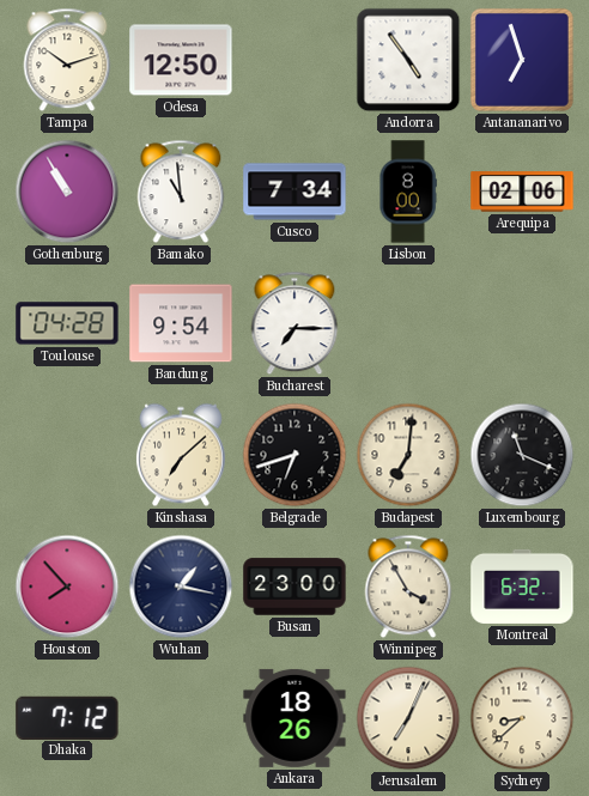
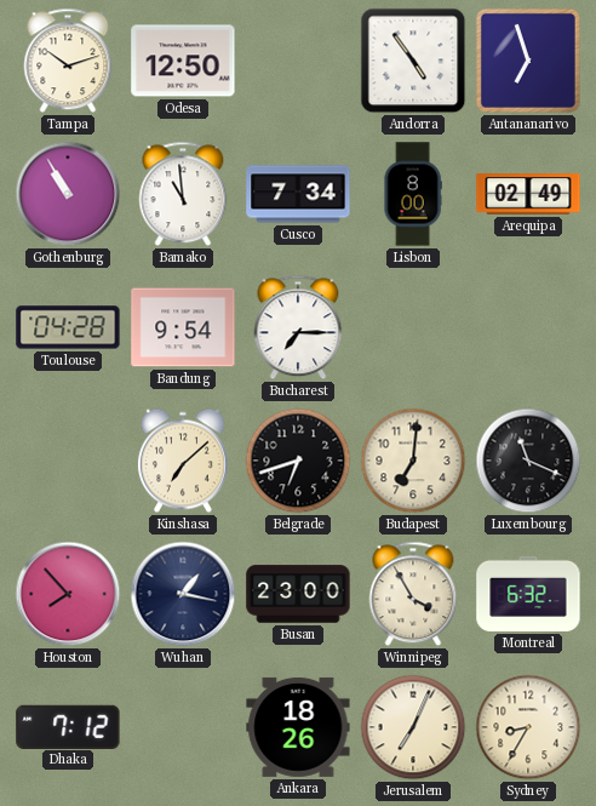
Arequipa: 02:06 -> 02:49
Sydney: 8:38 -> 8:35
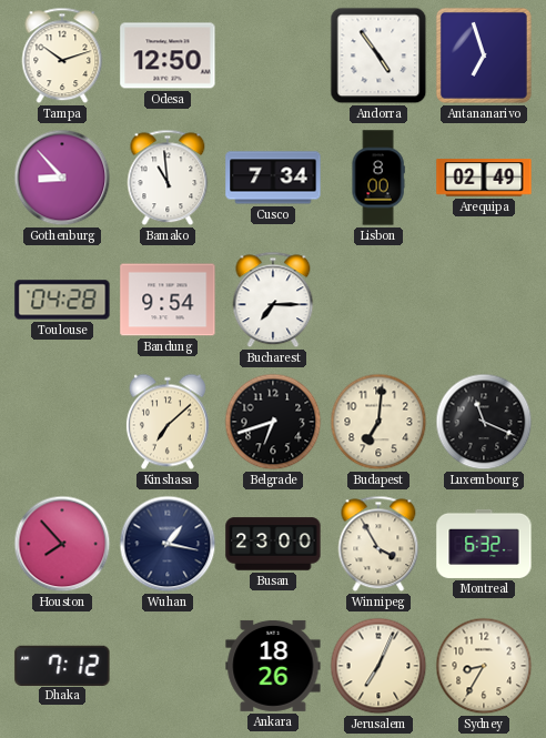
Gothenburg: 10:55 -> 8:53
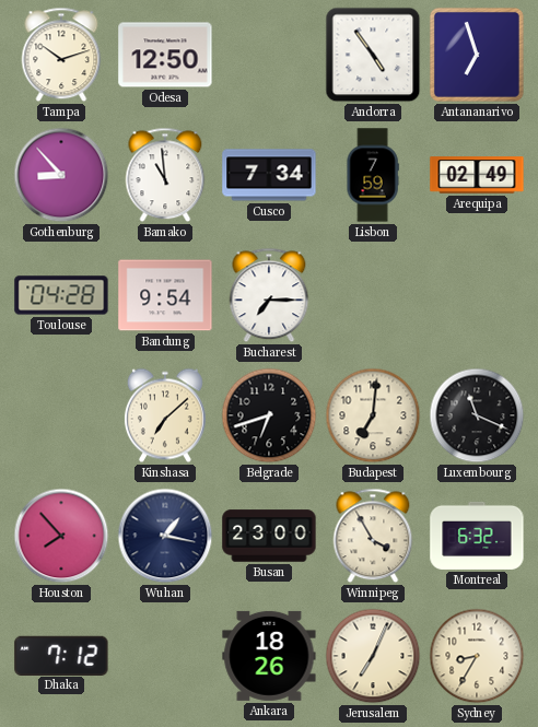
Lisbon: 8:00 -> 7:59
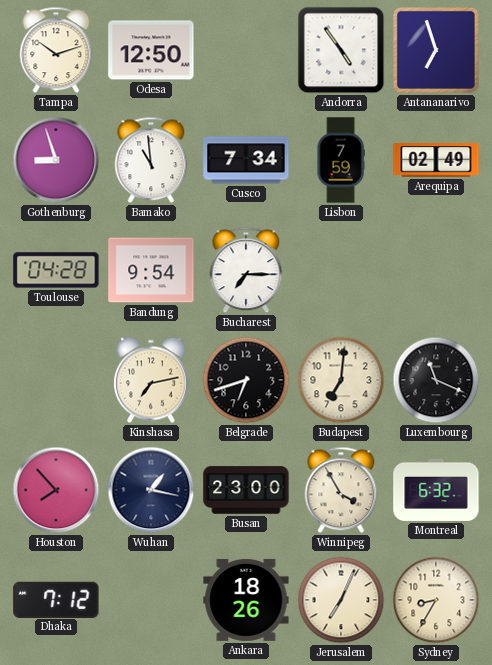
Gothenburg: 8:53 -> 8:57
Kinshasa: 7:08 -> 7:13
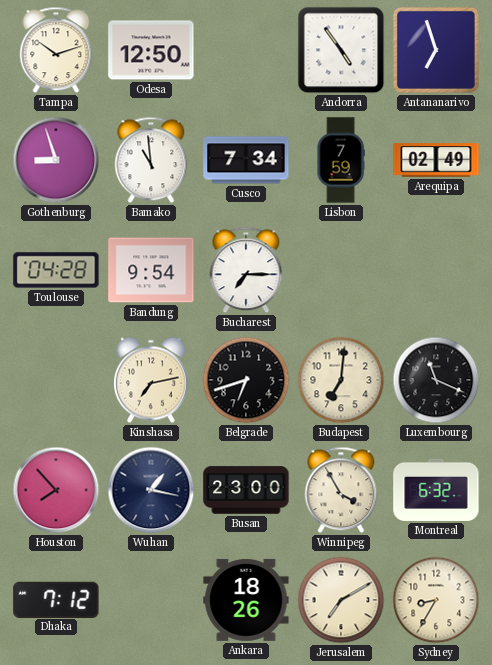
Jerusalem: 7:04 -> 7:10
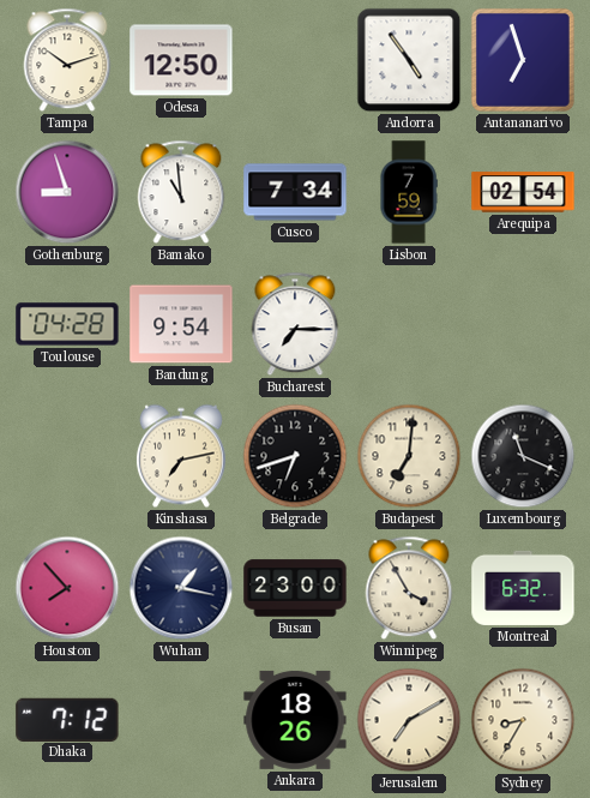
Arequipa: 02:49 -> 02:54
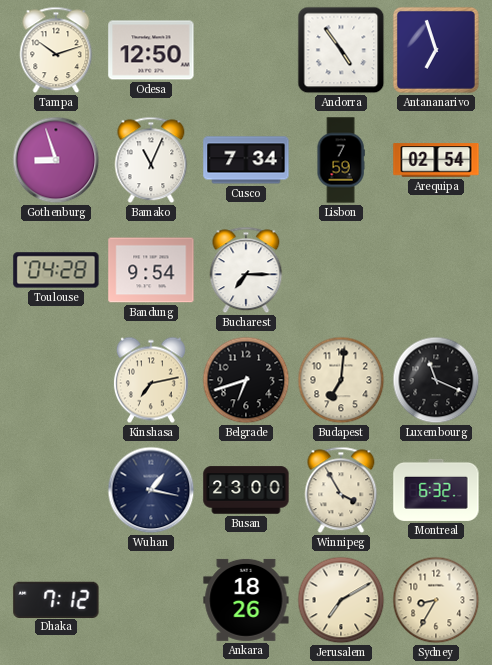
Bamako: 10:59 -> 11:04
Houston: 7:53 -> none
